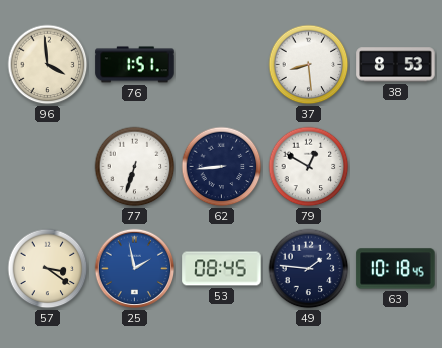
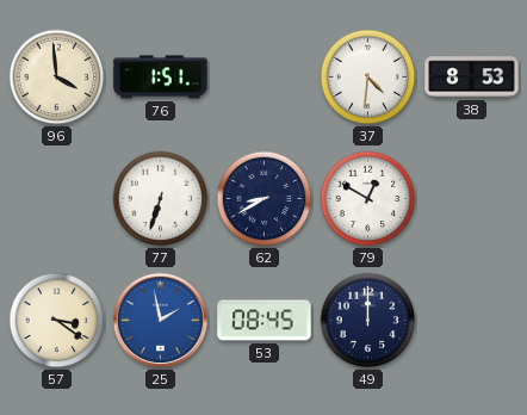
37: 8:29 -> 4:31
62: 8:44 -> 8:40
49: 1:46 -> 12:00
63: 10:18 -> none
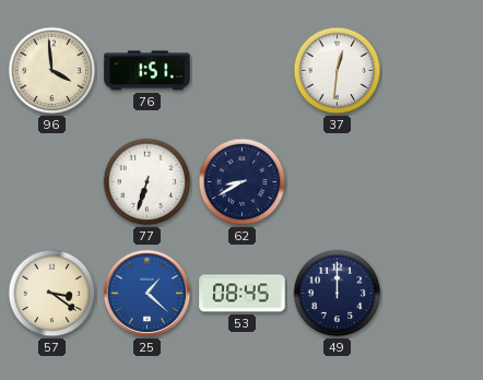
37: 4:31 -> 12:31
38: 8:53 -> none
79: 12:50 -> none
25: 1:58 -> 1:22
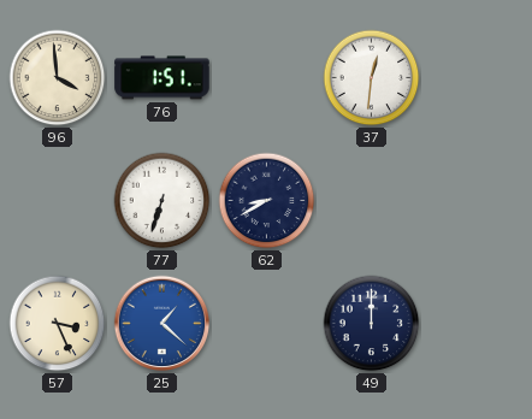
57: 3:21 -> 3:26
53: 08:45 -> none
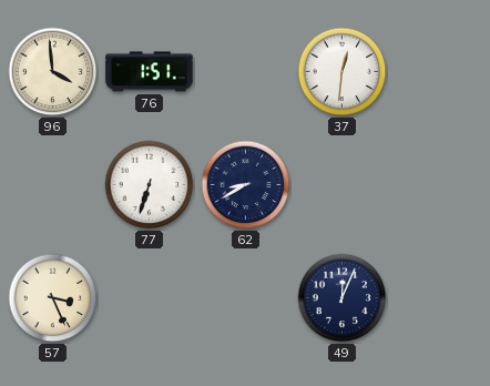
25: 1:22 -> none
49: 12:00 -> 12:04
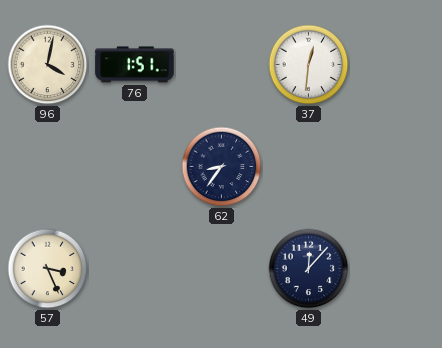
96: 3:59 -> 4:02
77: 6:33 -> none
62: 8:40 -> 8:36
49: 12:04 -> 12:07
